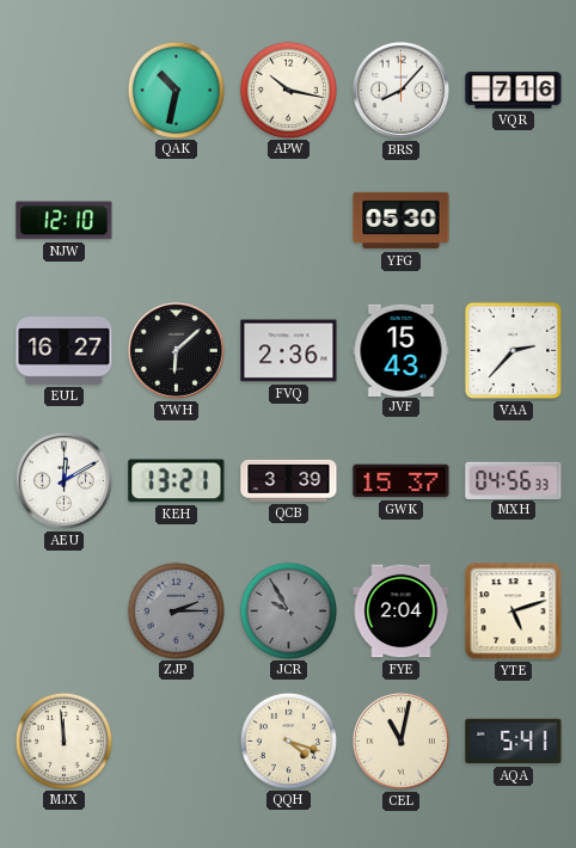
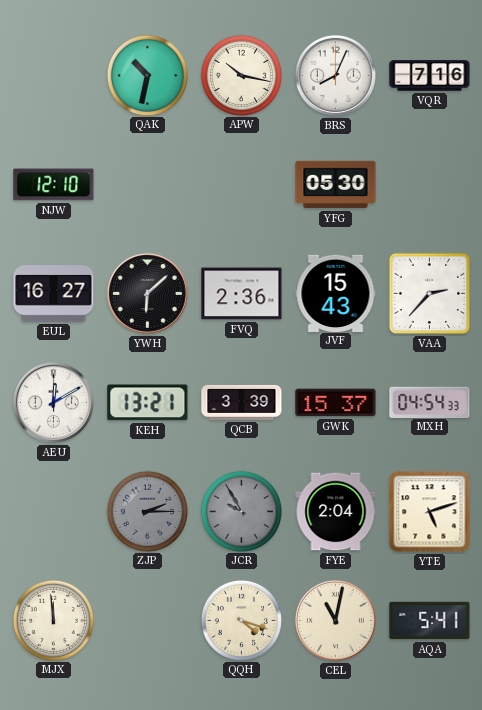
BRS: 8:07 -> 8:04
MXH: 04:56 -> 04:54
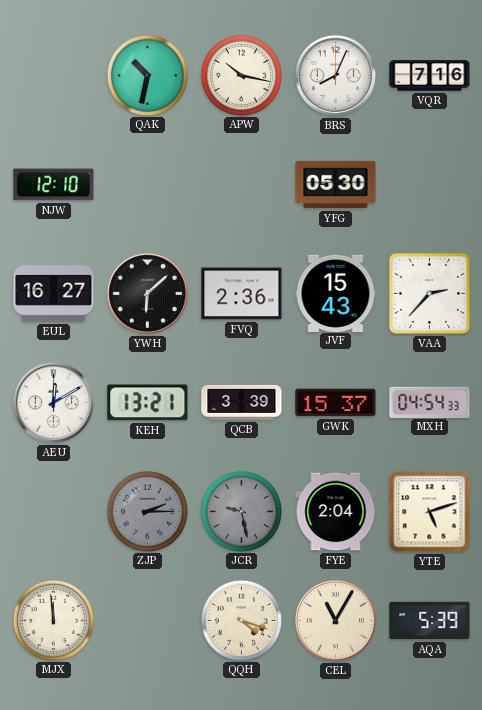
JCR: 9:55 -> 9:28
CEL: 11:02 -> 11:05
AQA: 5:41 -> 5:39
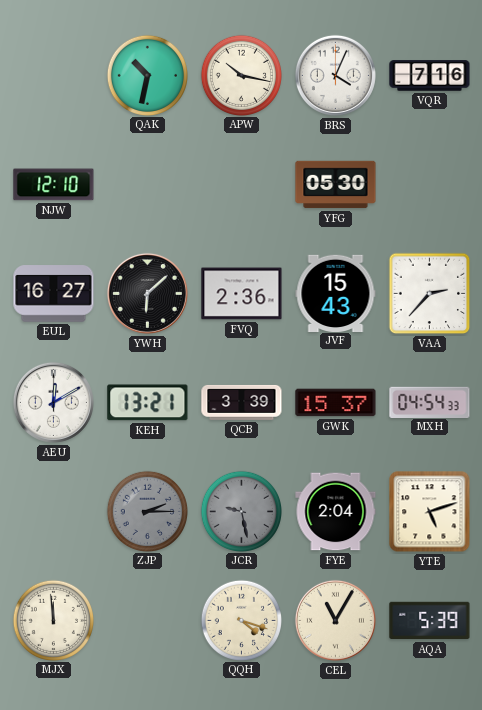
BRS: 8:04 -> 4:04
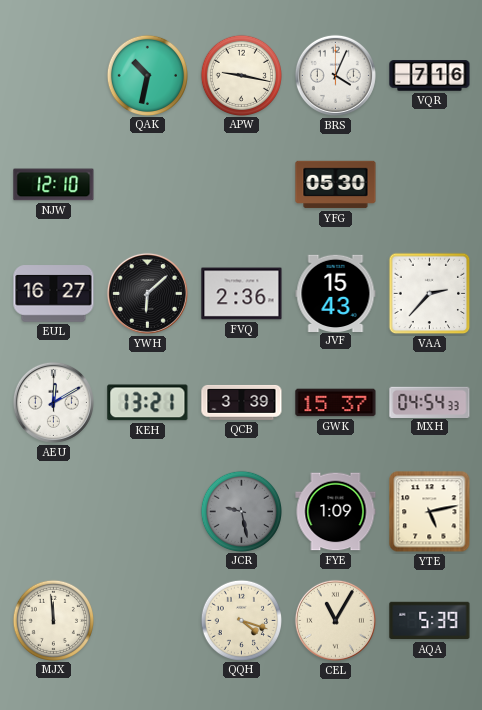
APW: 10:17 -> 9:17
ZJP: 2:15 -> none
FYE: 2:04 -> 1:09
YTE: 5:12 -> 5:13
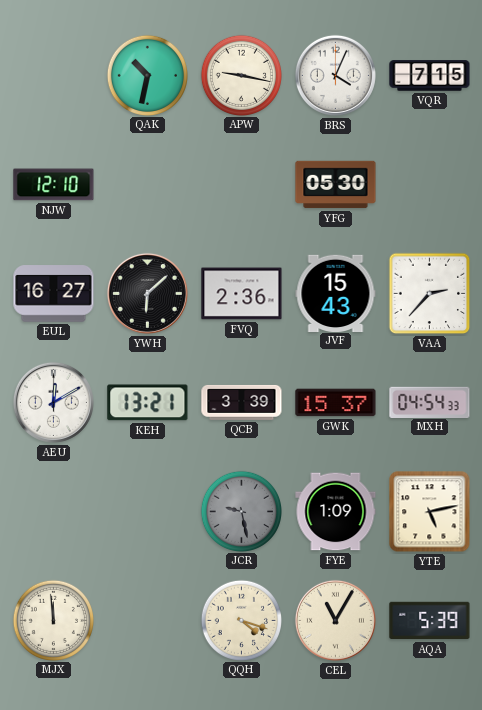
VQR: 7:16 -> 7:15
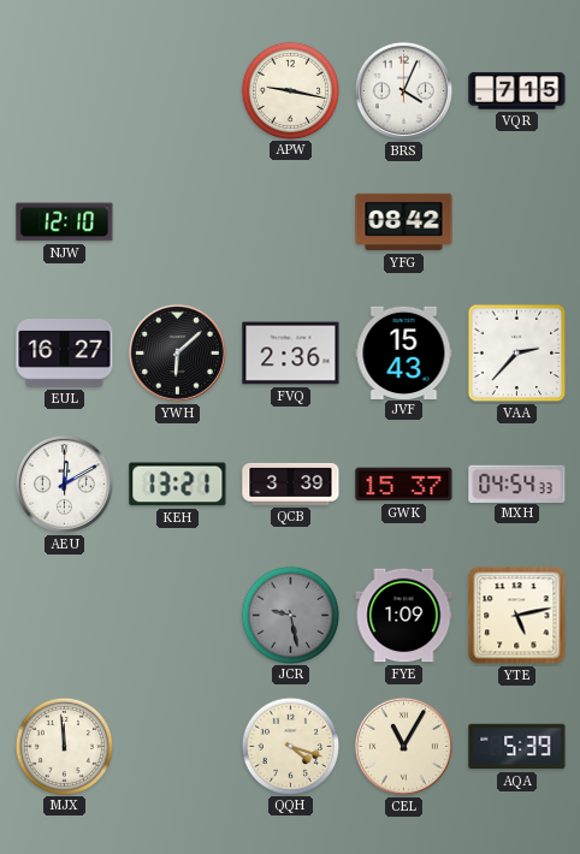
QAK: 10:32 -> none
YFG: 05:30 -> 08:42
